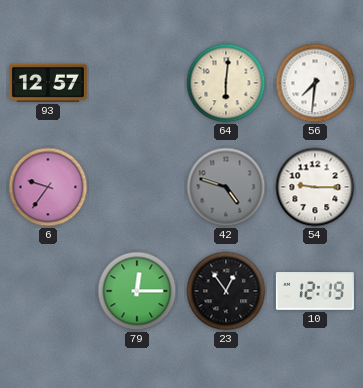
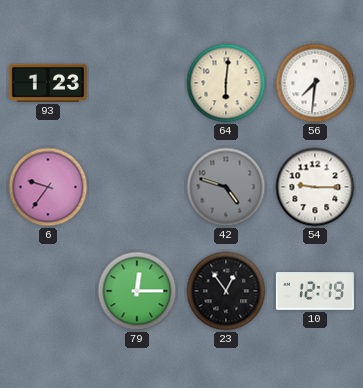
93: 12:57 -> 1:23
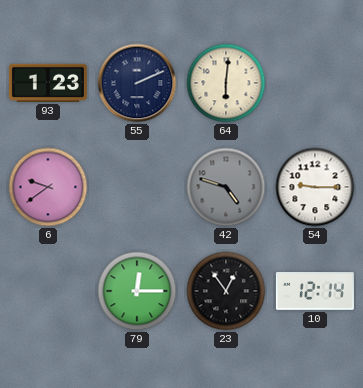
55: none -> 2:11
56: 7:31 -> none
6: 9:36 -> 9:39
10: 12:19 -> 12:14
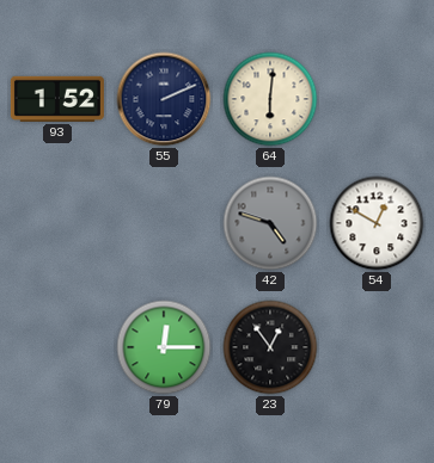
93: 1:23 -> 1:52
6: 9:39 -> none
54: 9:15 -> 12:50
10: 12:14 -> none
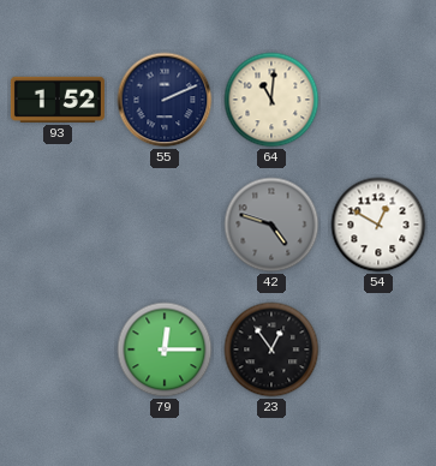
64: 6:01 -> 11:01
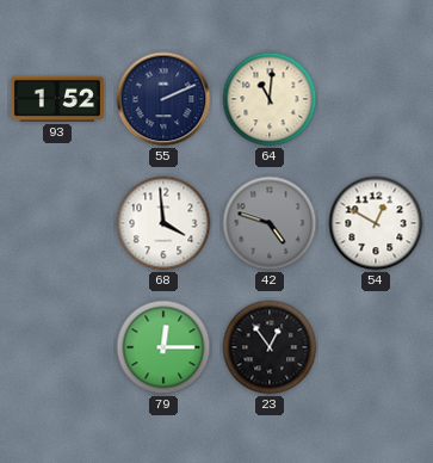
68: none -> 3:59
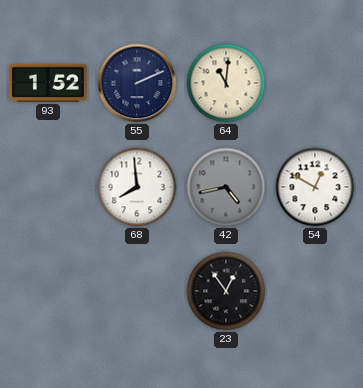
68: 3:59 -> 7:59
42: 4:48 -> 4:43
79: 12:15 -> none
